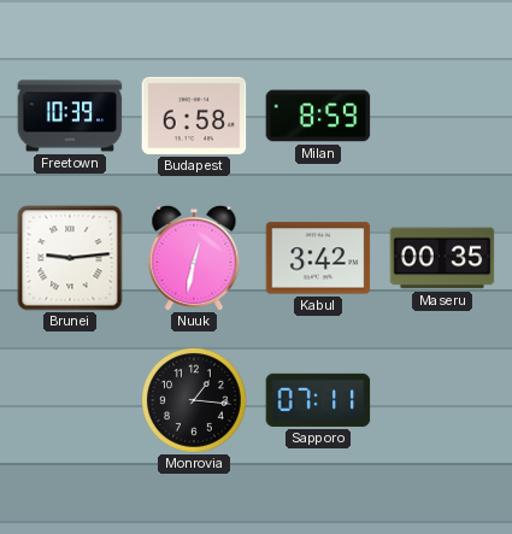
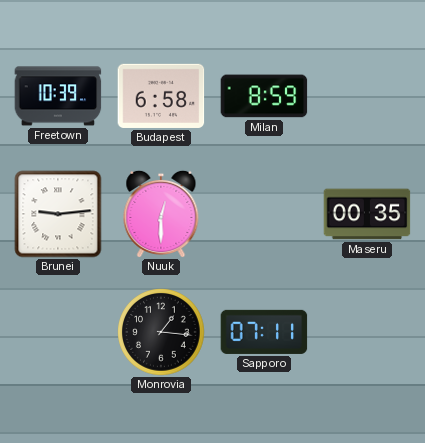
Nuuk: 12:32 -> 12:30
Kabul: 3:42 -> none
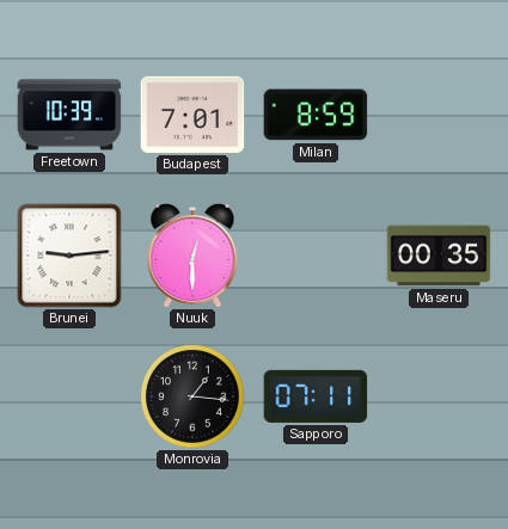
Budapest: 6:58 -> 7:01
